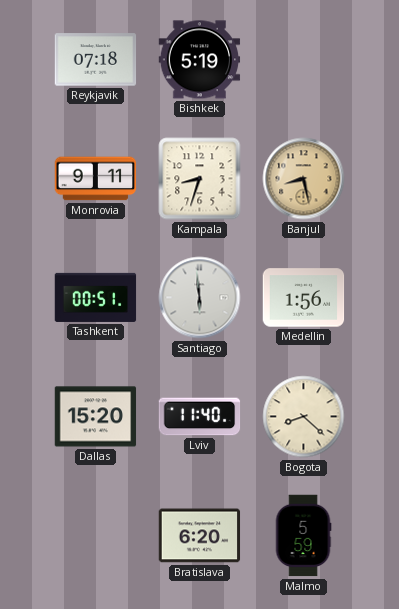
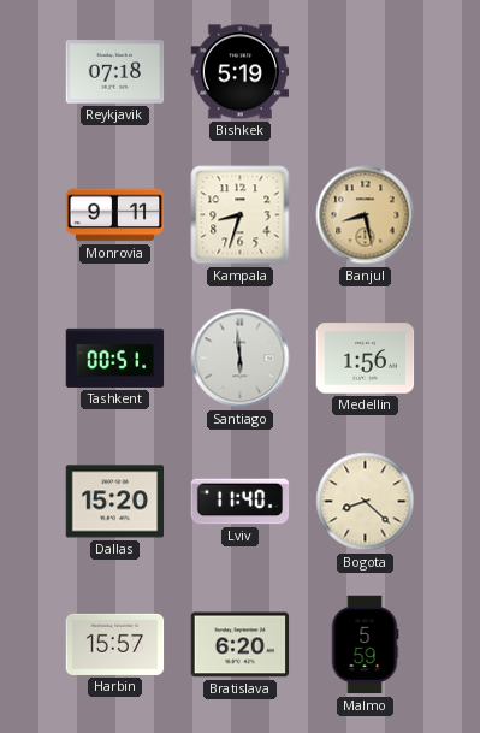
Harbin: none -> 15:57
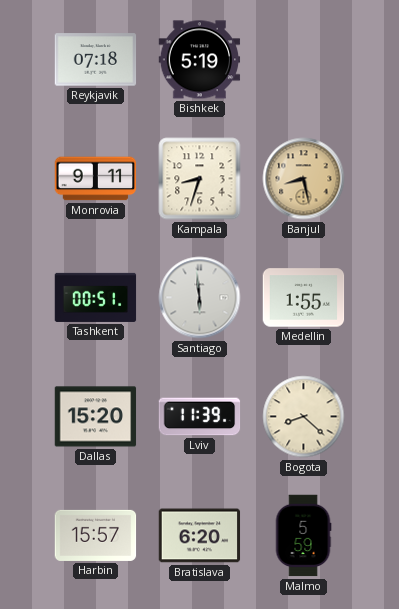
Medellin: 1:56 -> 1:55
Lviv: 11:40 -> 11:39
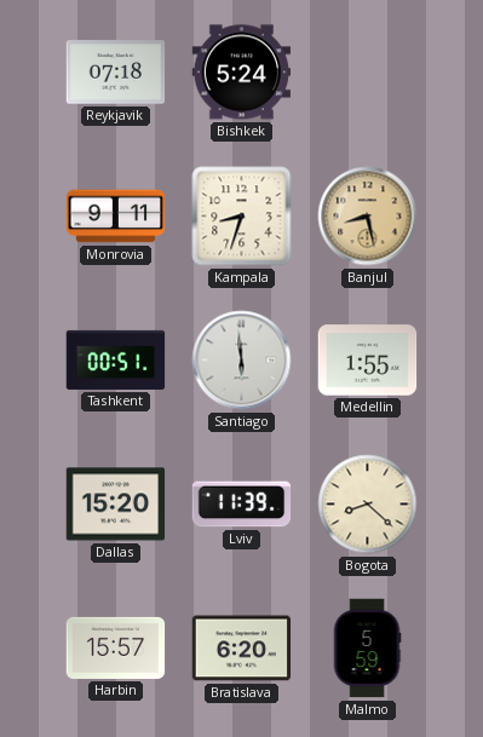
Bishkek: 5:19 -> 5:24
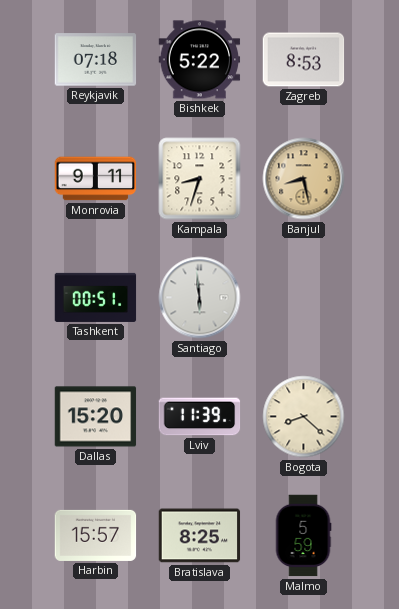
Bishkek: 5:24 -> 5:22
Zagreb: none -> 8:53
Medellin: 1:55 -> none
Bratislava: 6:20 -> 8:25
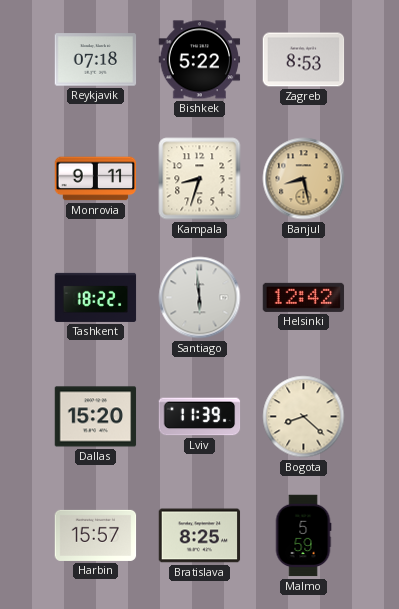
Tashkent: 00:51 -> 18:22
Helsinki: none -> 12:42
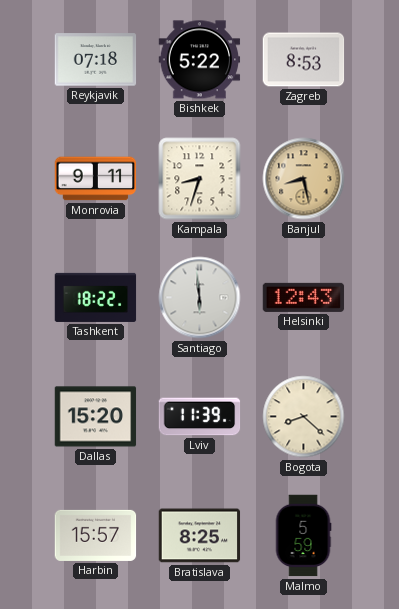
Helsinki: 12:42 -> 12:43
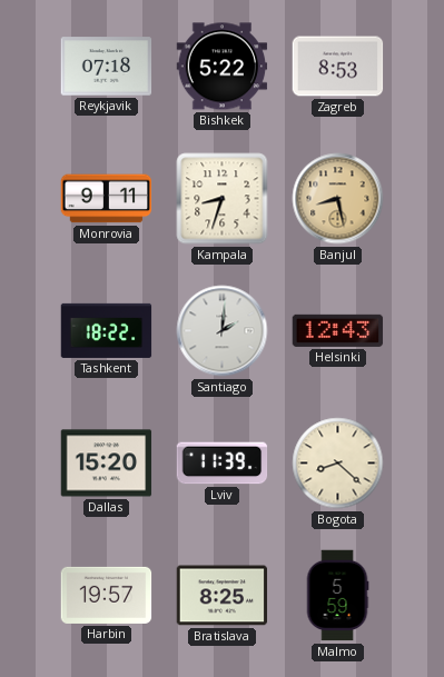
Santiago: 5:59 -> 2:01
Harbin: 15:57 -> 19:57
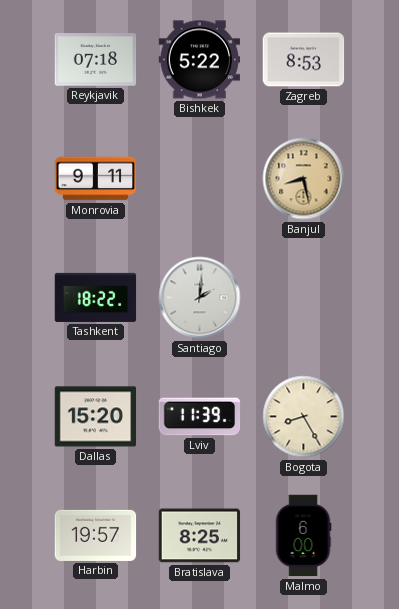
Kampala: 8:33 -> none
Helsinki: 12:43 -> none
Bogota: 8:22 -> 8:25
Malmo: 5:59 -> 6:00
